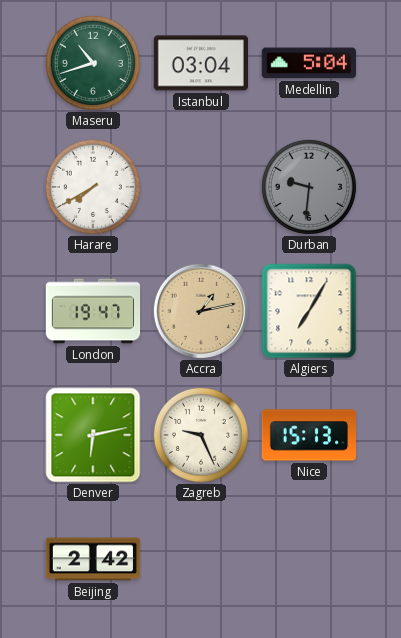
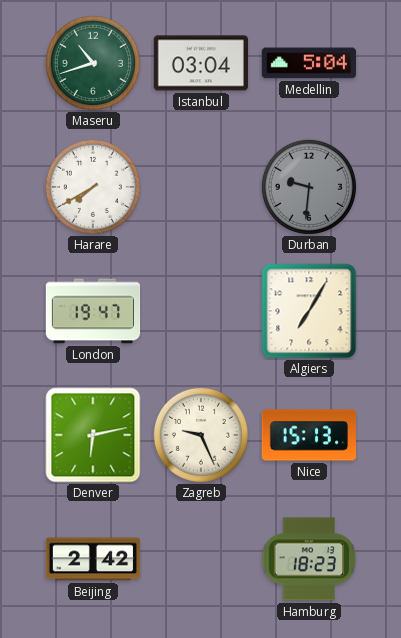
Accra: 1:13 -> none
Hamburg: none -> 18:23
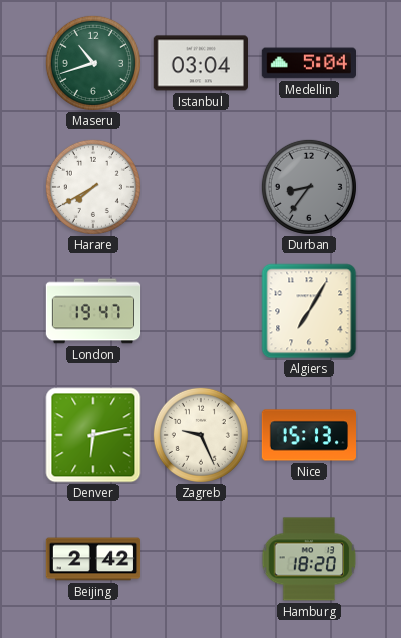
Durban: 9:31 -> 8:36
Hamburg: 18:23 -> 18:20
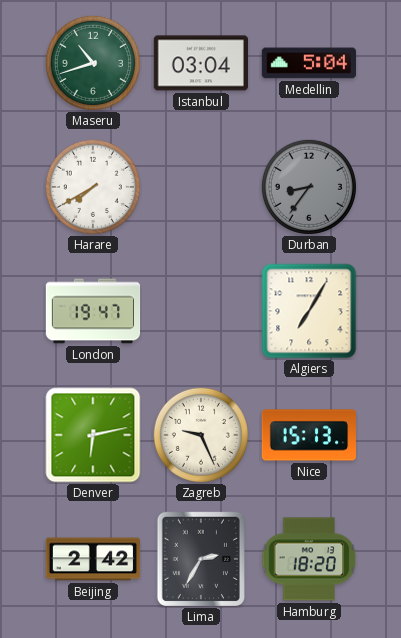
Lima: none -> 2:35
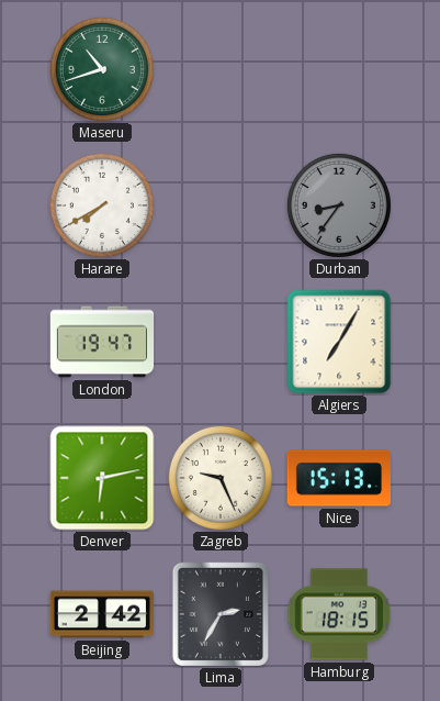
Istanbul: 03:04 -> none
Medellin: 5:04 -> none
Hamburg: 18:20 -> 18:15
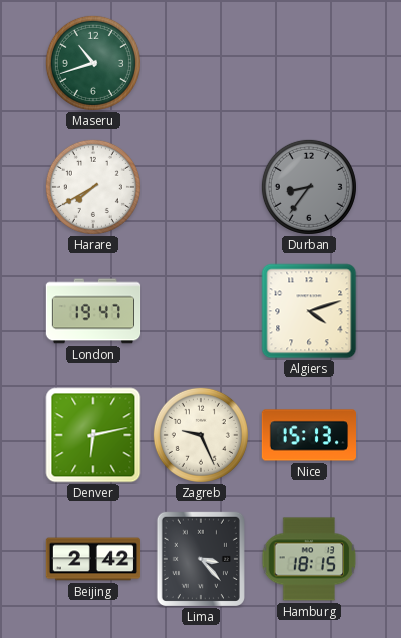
Algiers: 7:05 -> 4:12
Lima: 2:35 -> 3:23
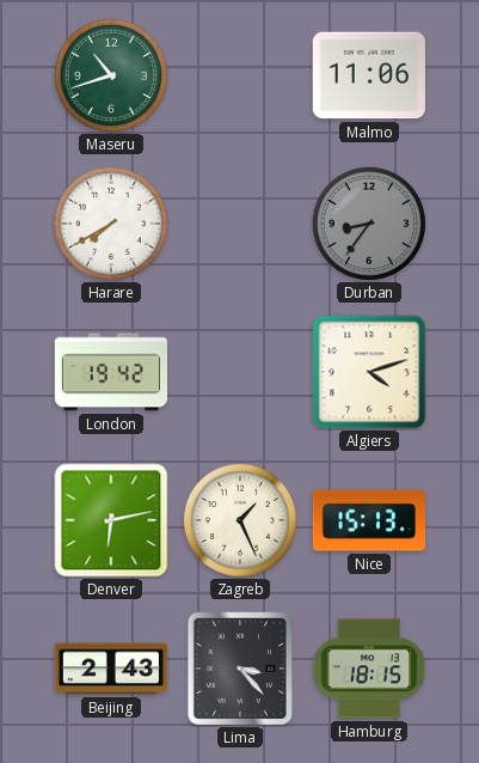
Malmo: none -> 11:06
London: 19:47 -> 19:42
Zagreb: 9:26 -> 1:26
Beijing: 2:42 -> 2:43
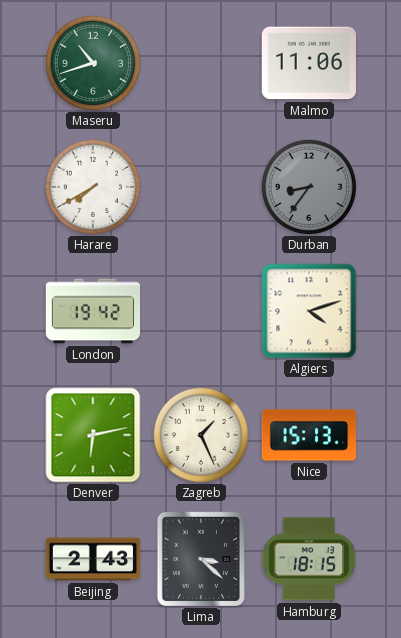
Lima: 3:23 -> 3:22
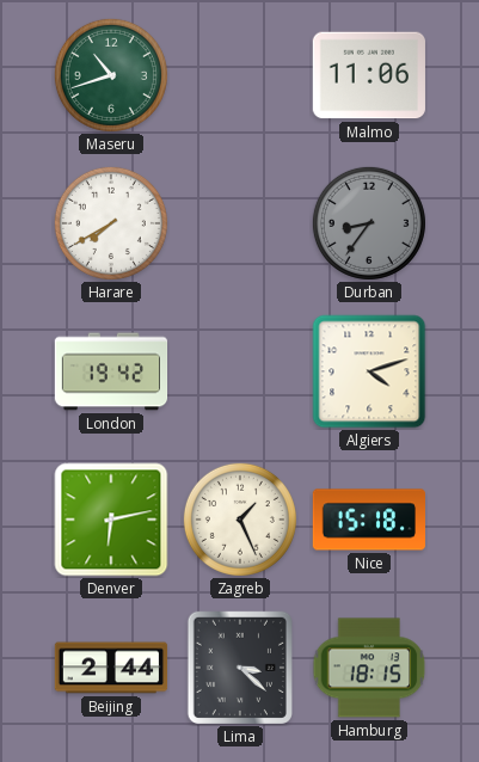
Nice: 15:13 -> 15:18
Beijing: 2:43 -> 2:44
